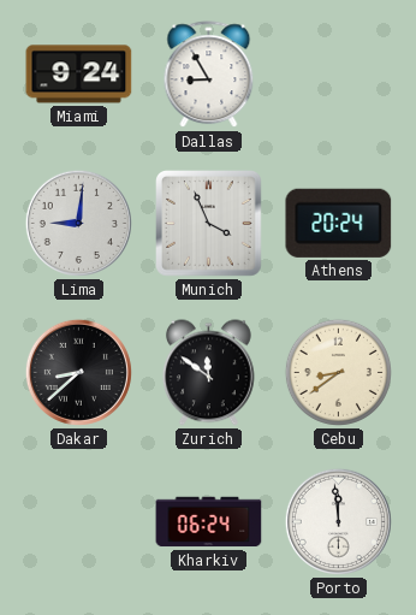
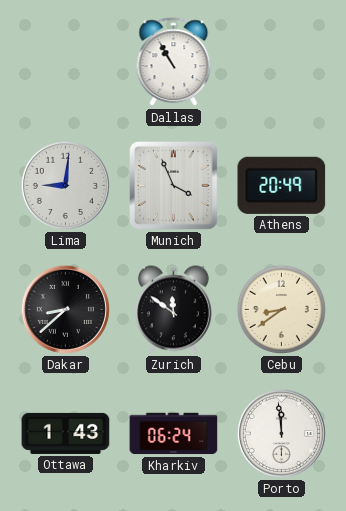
Miami: 9:24 -> none
Dallas: 8:55 -> 10:55
Athens: 20:24 -> 20:49
Ottawa: none -> 1:43
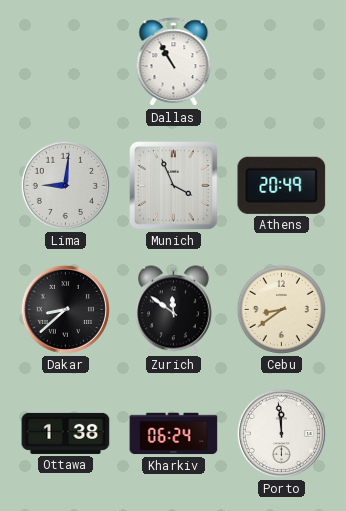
Ottawa: 1:43 -> 1:38
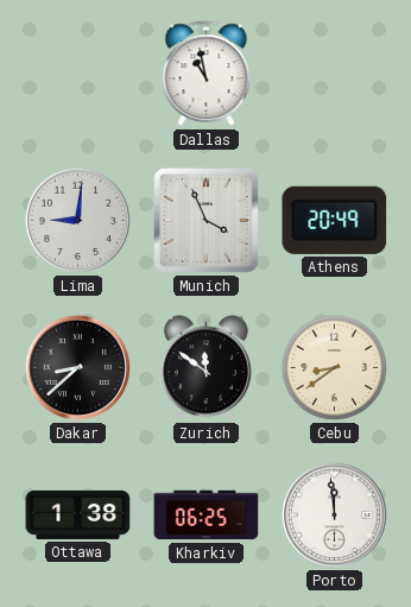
Dallas: 10:55 -> 10:58
Kharkiv: 06:24 -> 06:25
